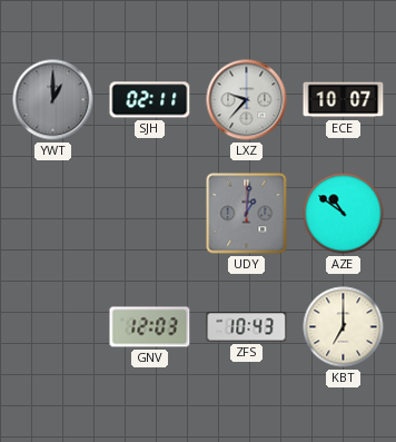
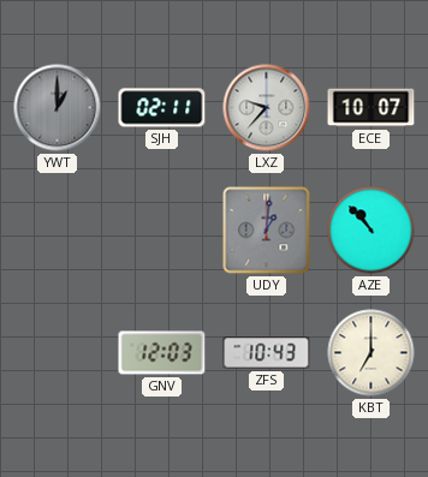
AZE: 10:51 -> 10:53
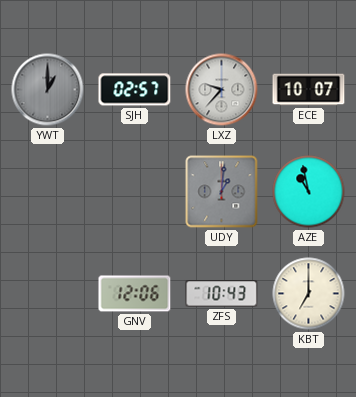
SJH: 02:11 -> 02:57
AZE: 10:53 -> 10:58
GNV: 12:03 -> 12:06
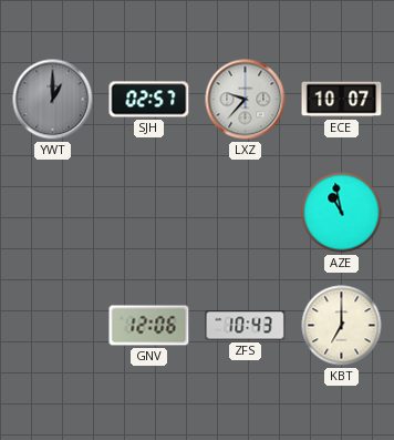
UDY: 1:01 -> none
